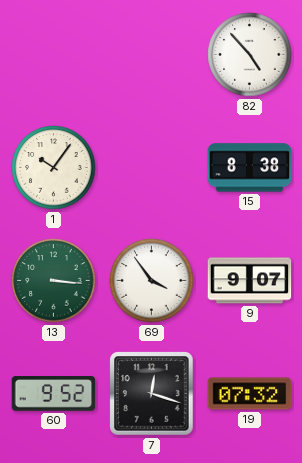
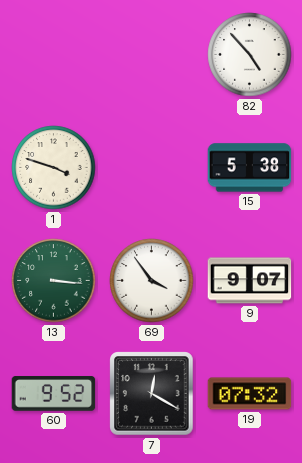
1: 10:06 -> 3:48
15: 8:38 -> 5:38
7: 12:18 -> 12:20
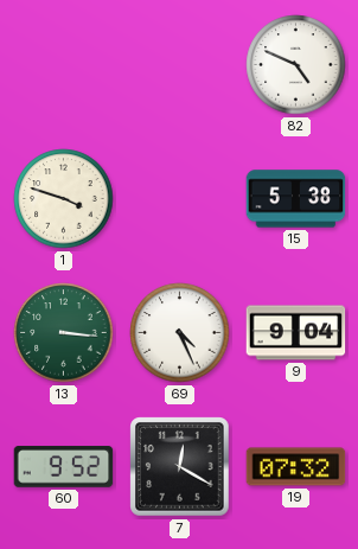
82: 4:53 -> 4:49
69: 3:54 -> 4:26
9: 9:07 -> 9:04
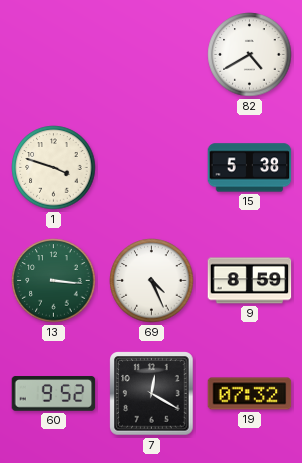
82: 4:49 -> 4:40
9: 9:04 -> 8:59
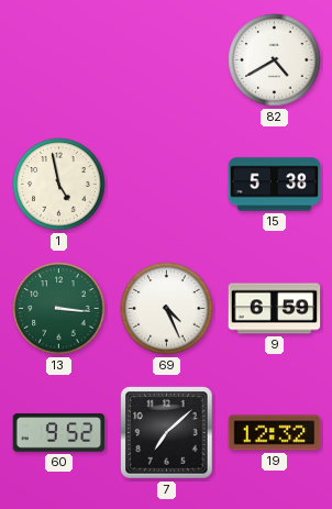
1: 3:48 -> 4:58
9: 8:59 -> 6:59
7: 12:20 -> 7:08
19: 07:32 -> 12:32
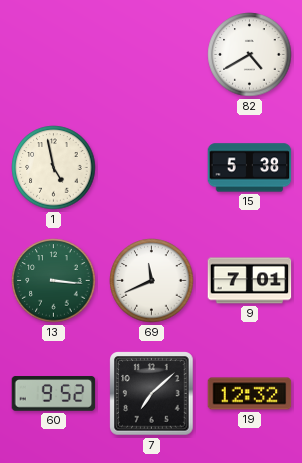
69: 4:26 -> 11:41
9: 6:59 -> 7:01
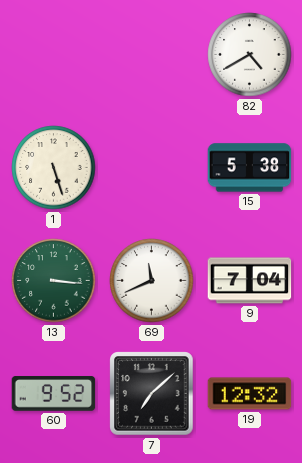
1: 4:58 -> 5:27
9: 7:01 -> 7:04
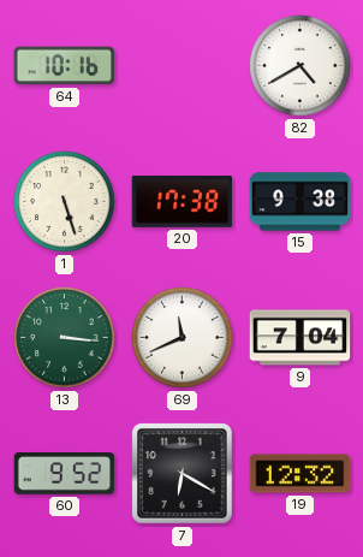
64: none -> 10:16
20: none -> 17:38
15: 5:38 -> 9:38
7: 7:08 -> 6:20
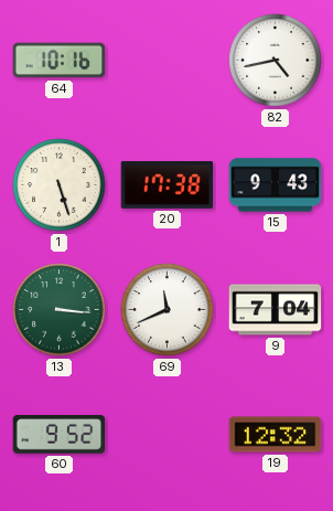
82: 4:40 -> 4:43
15: 9:38 -> 9:43
7: 6:20 -> none
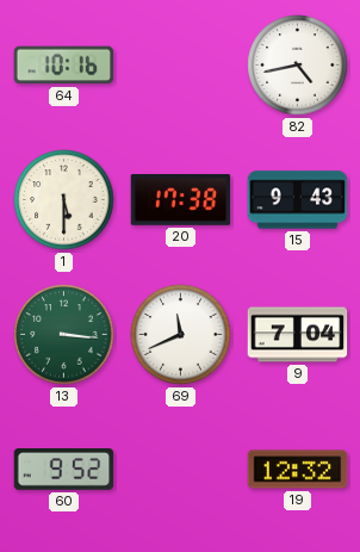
1: 5:27 -> 5:30
